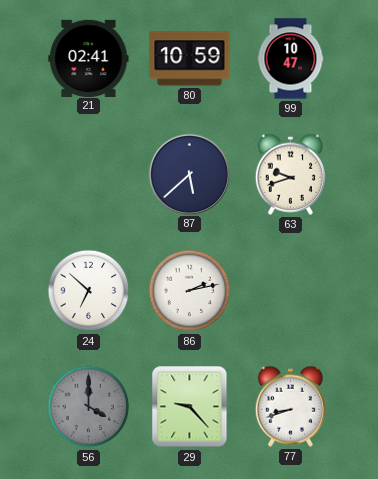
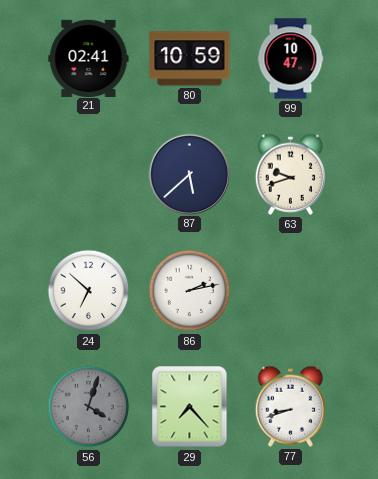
56: 4:00 -> 4:03
29: 9:23 -> 7:23
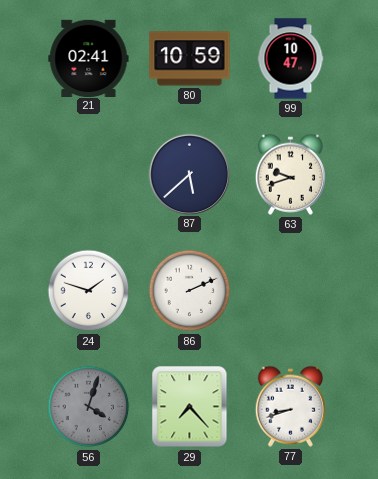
24: 6:52 -> 1:48
86: 2:13 -> 2:11
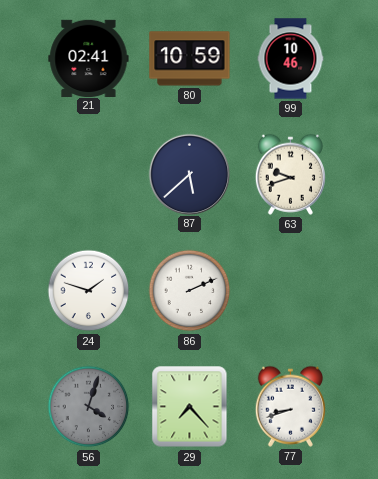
99: 10:47 -> 10:46
